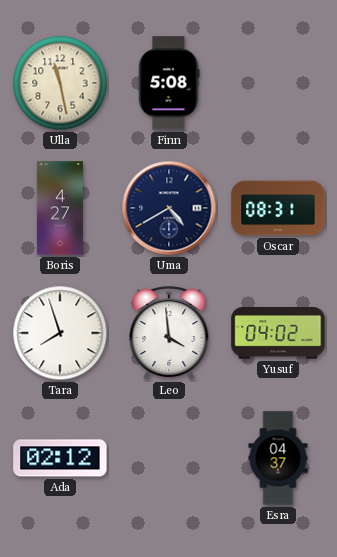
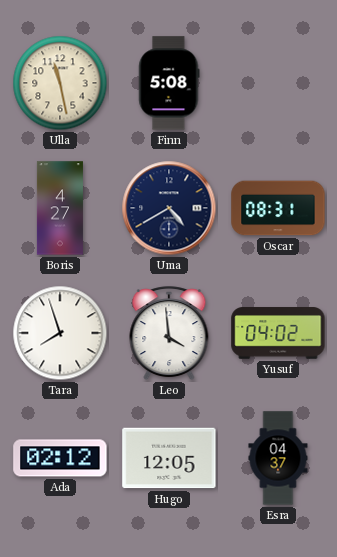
Hugo: none -> 12:05
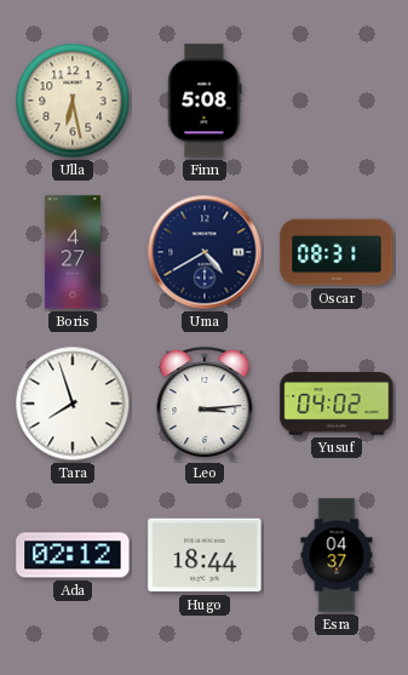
Ulla: 11:28 -> 6:28
Leo: 3:59 -> 3:14
Hugo: 12:05 -> 18:44
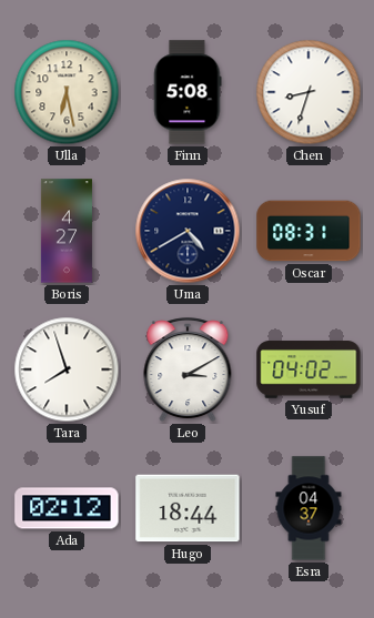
Chen: none -> 8:33
Leo: 3:14 -> 3:10
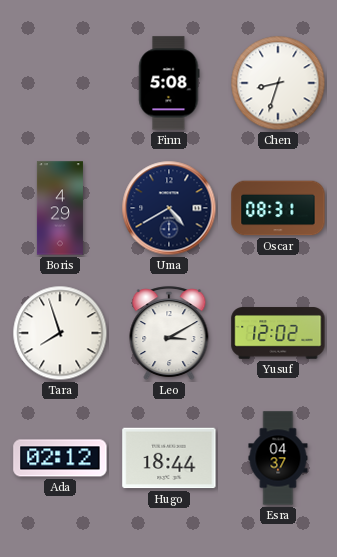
Ulla: 6:28 -> none
Boris: 4:27 -> 4:29
Yusuf: 04:02 -> 12:02
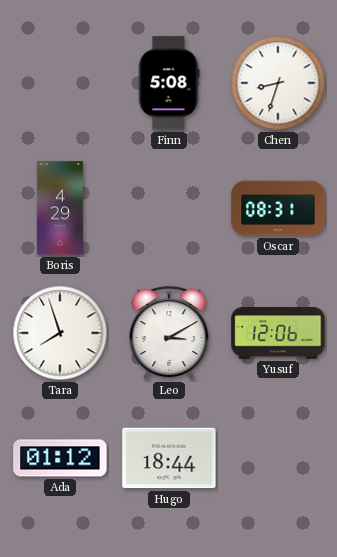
Uma: 4:40 -> none
Yusuf: 12:02 -> 12:06
Ada: 02:12 -> 01:12
Esra: 04:37 -> none
